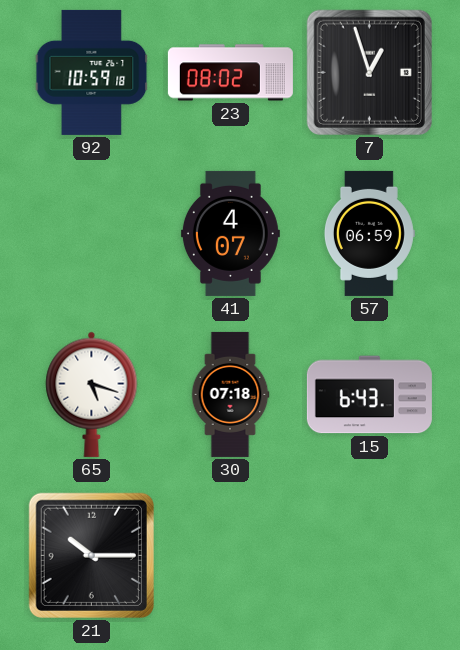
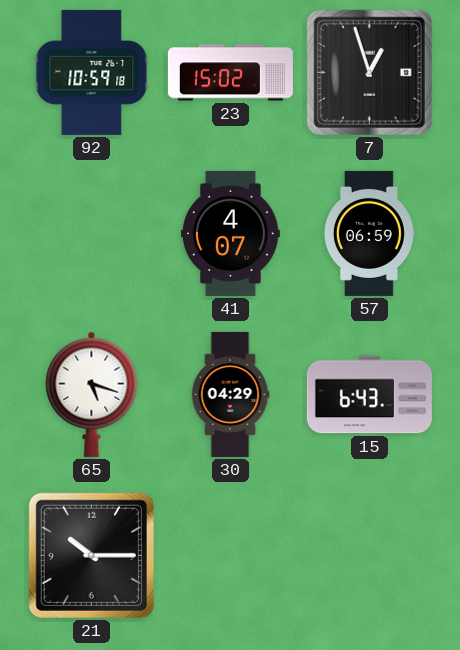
23: 08:02 -> 15:02
30: 07:18 -> 04:29
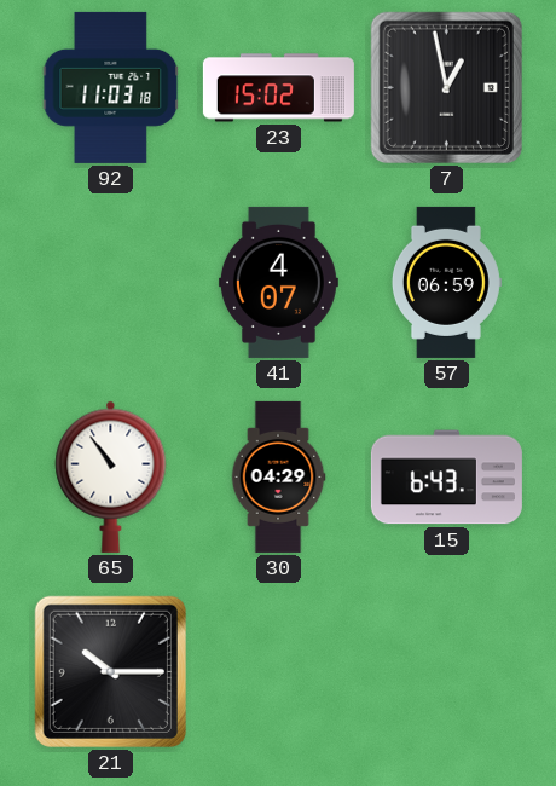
92: 10:59 -> 11:03
7: 12:57 -> 12:58
65: 5:18 -> 10:54
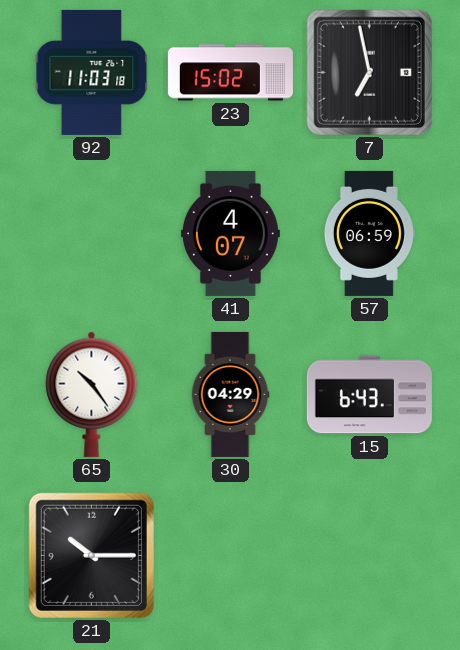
7: 12:58 -> 6:58
65: 10:54 -> 10:24
